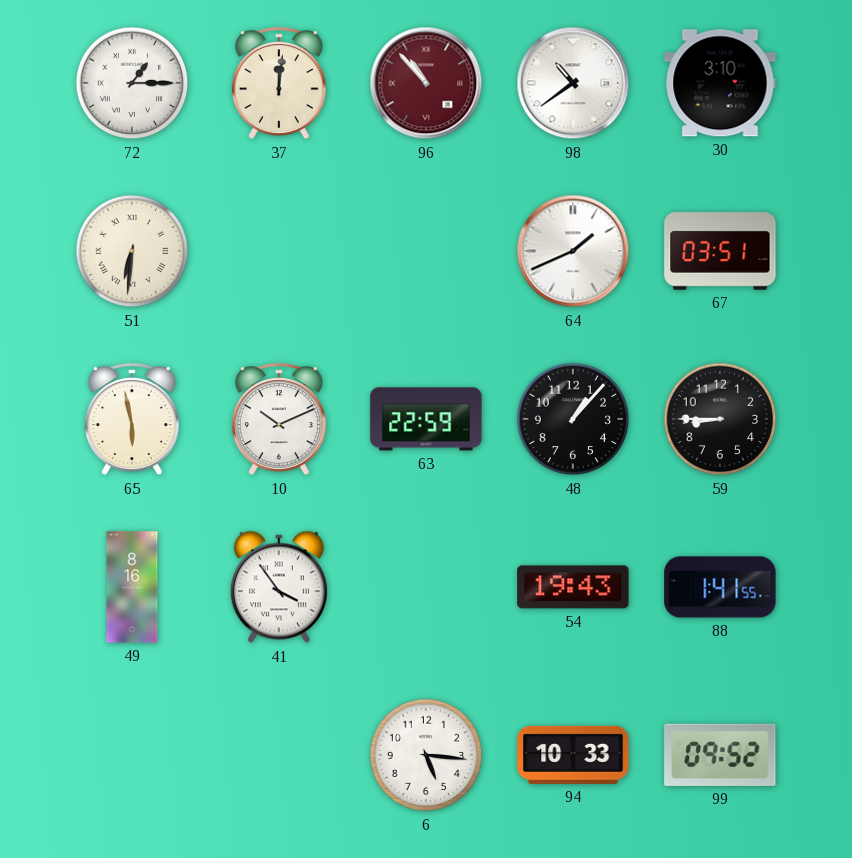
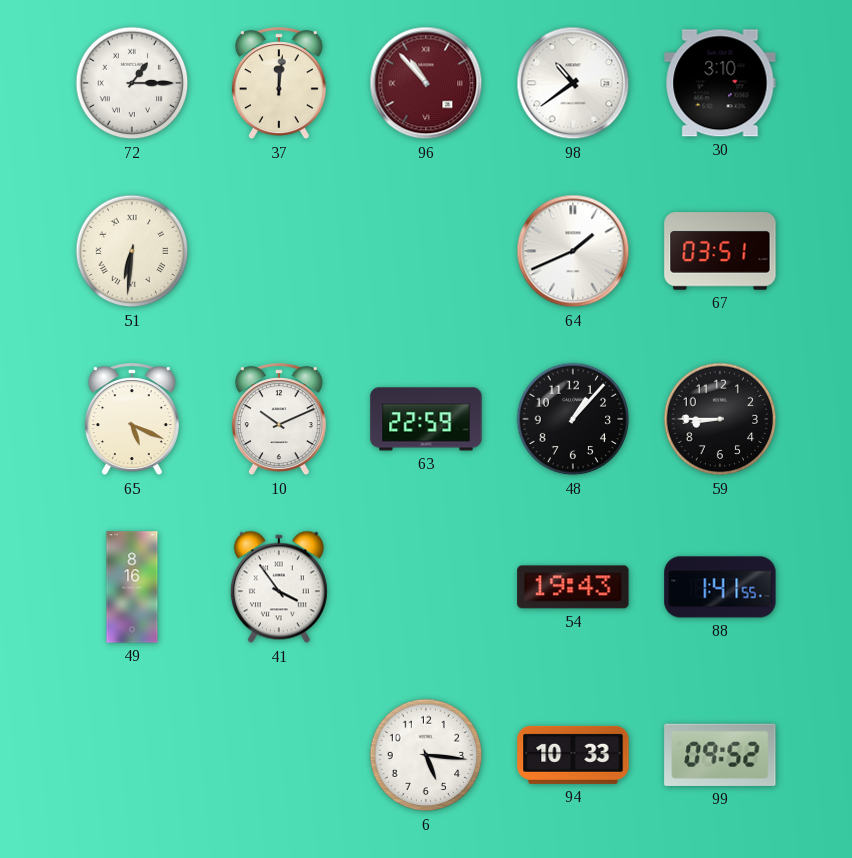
65: 5:58 -> 5:19
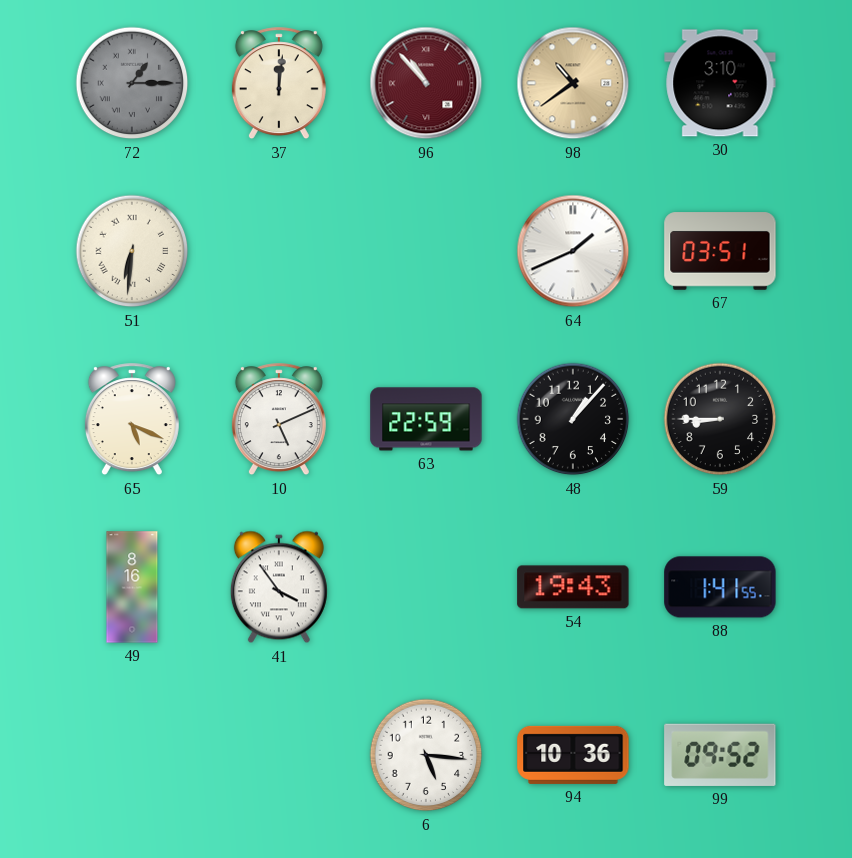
72 dial: white -> grey
98 dial: white -> champagne
10: 10:11 -> 5:11
94: 10:33 -> 10:36
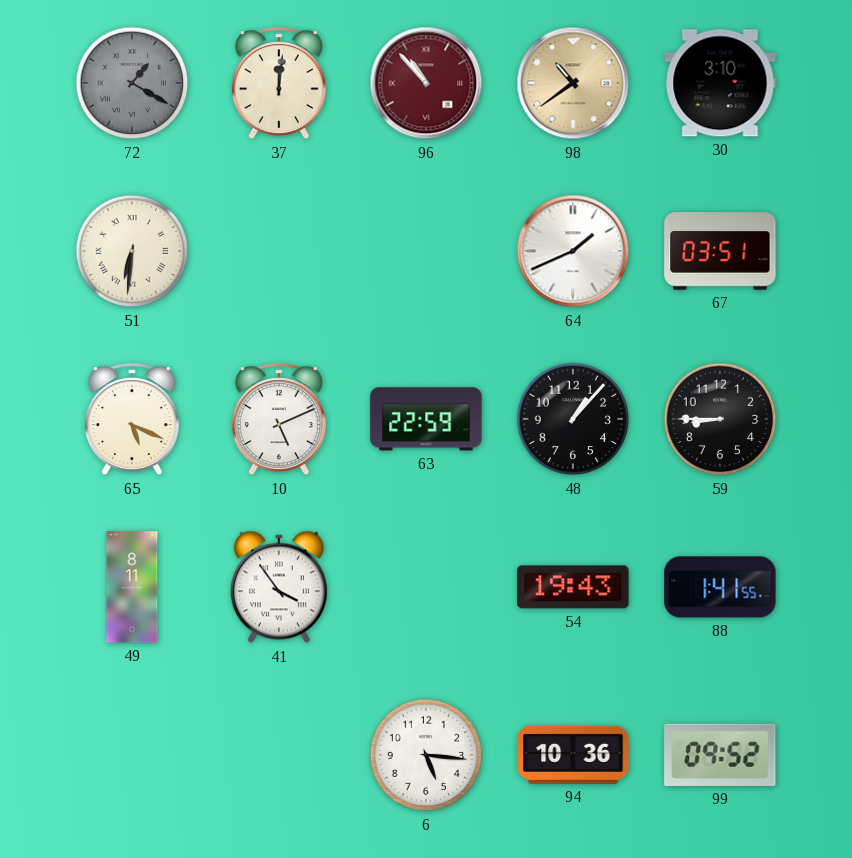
72: 1:15 -> 1:20
49: 8:16 -> 8:11
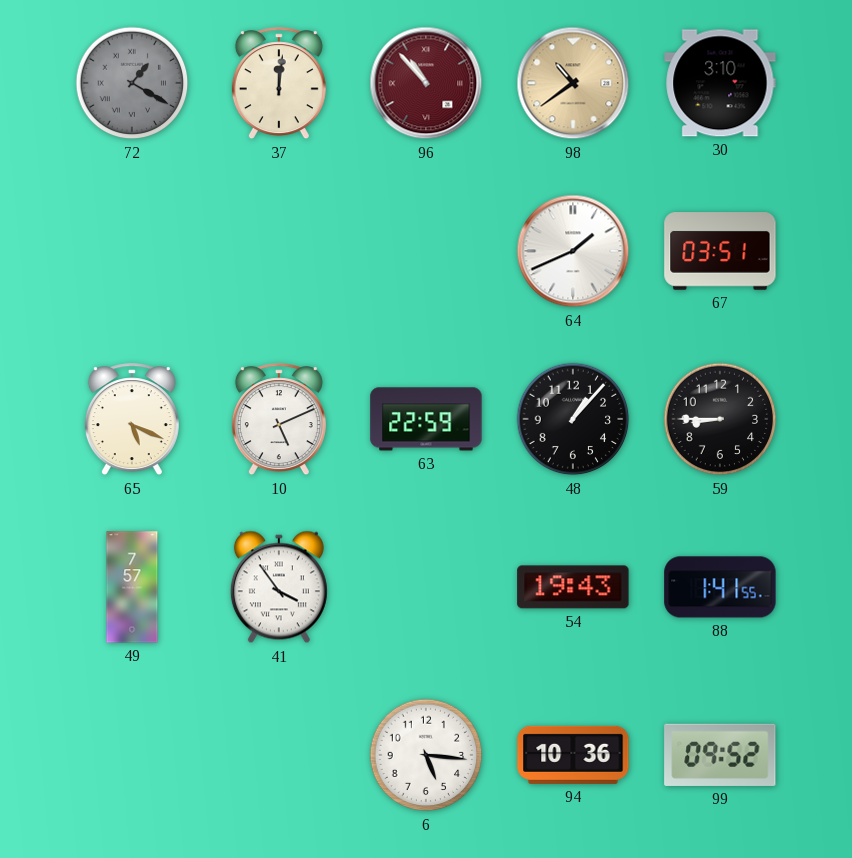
51: 6:31 -> none
49: 8:11 -> 7:57
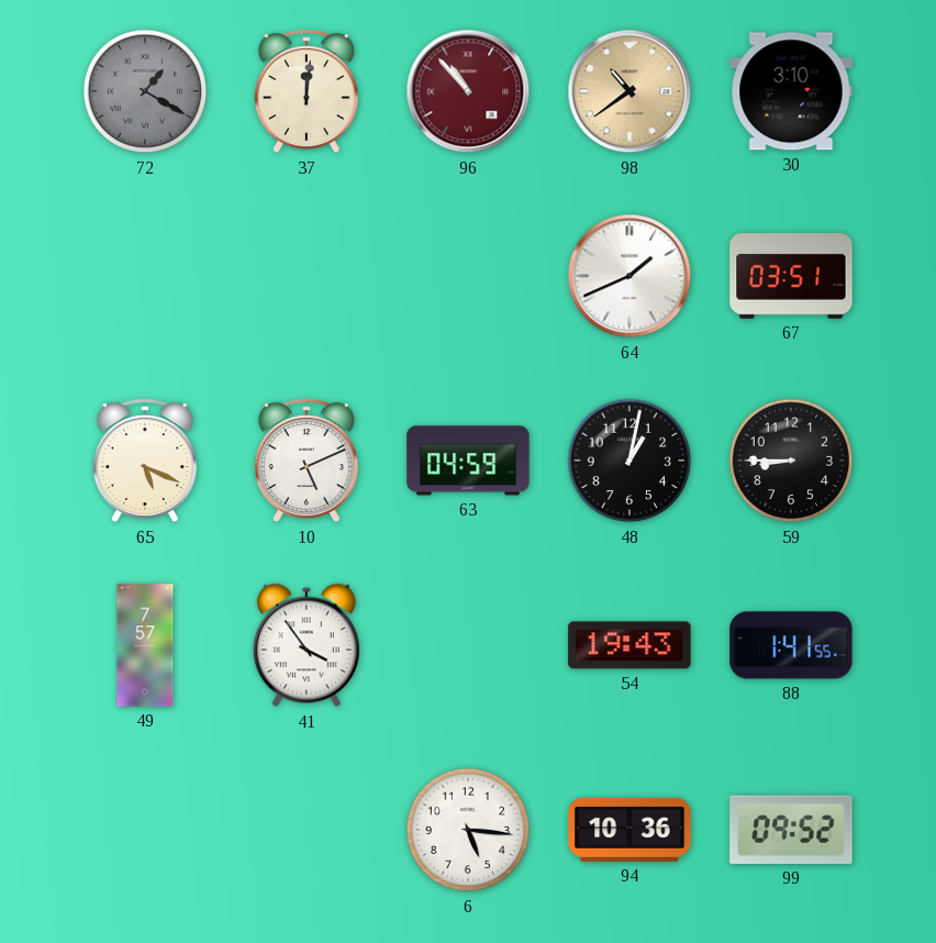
63: 22:59 -> 04:59
48: 1:07 -> 1:02
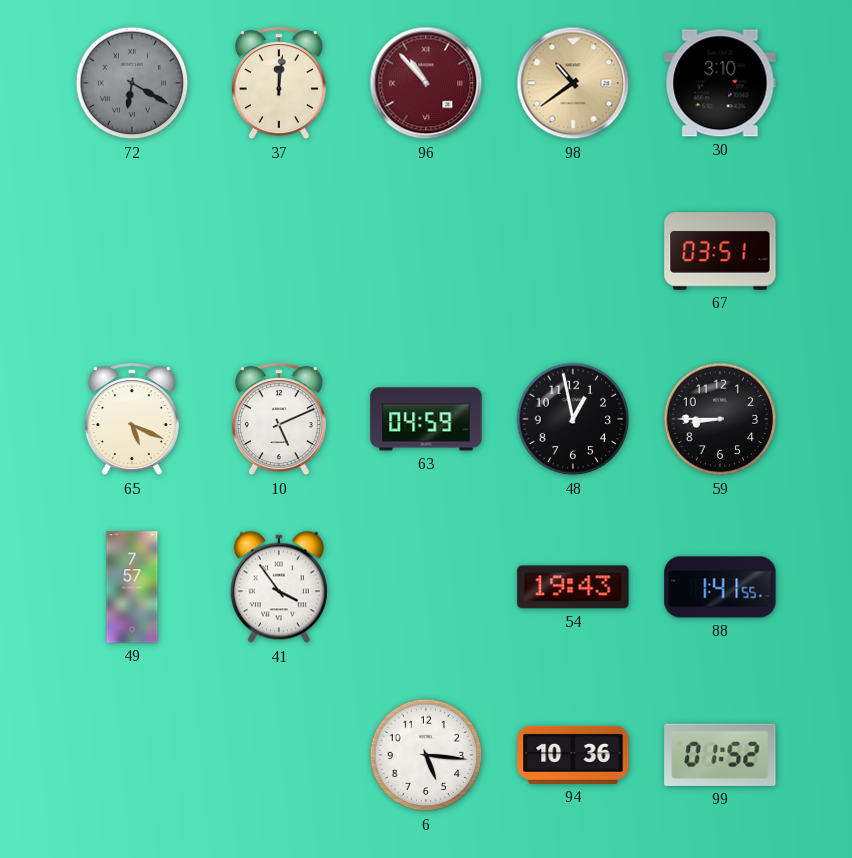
72: 1:20 -> 6:20
64: 1:41 -> none
48: 1:02 -> 12:58
99: 09:52 -> 01:52
